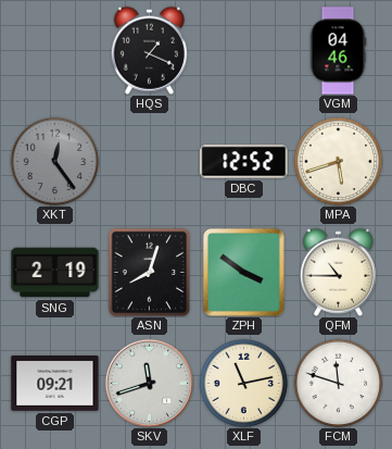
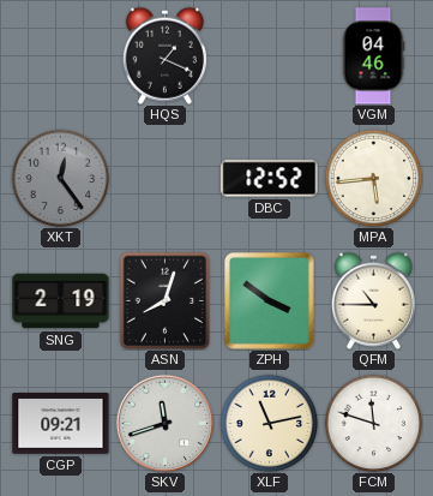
MPA: 5:42 -> 5:44
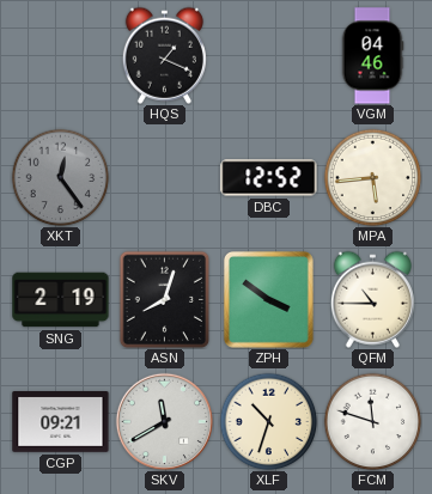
SKV: 11:42 -> 11:40
XLF: 11:13 -> 10:33
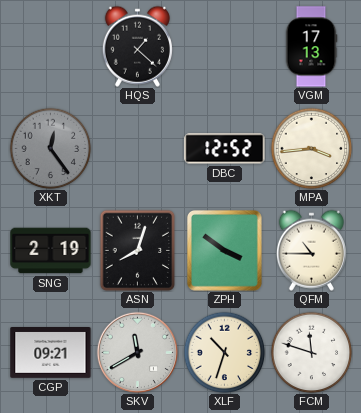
HQS: 1:19 -> 1:22
VGM: 04:46 -> 17:13
MPA: 5:44 -> 3:44
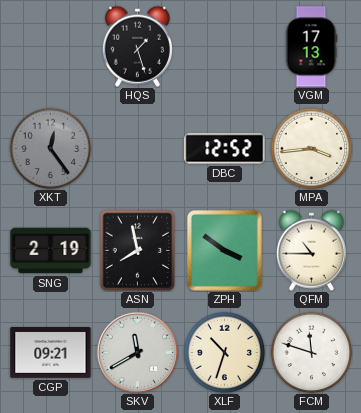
HQS: 1:22 -> 1:27
ASN: 8:03 -> 7:58
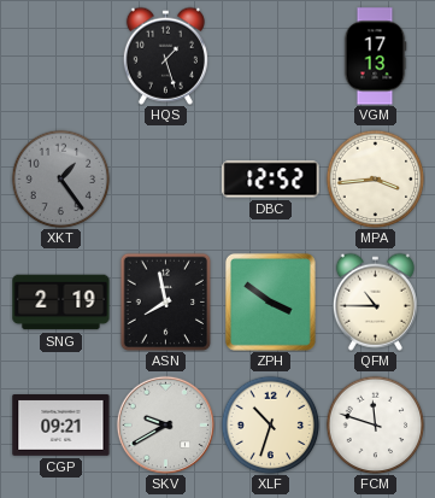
XKT: 12:24 -> 1:24
SKV: 11:40 -> 9:40
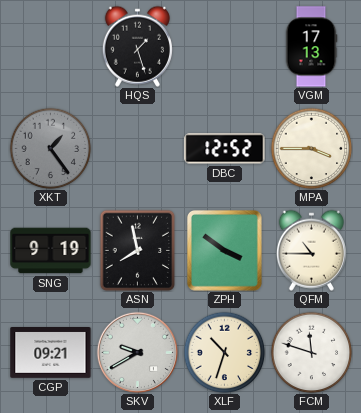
MPA: 3:44 -> 3:45
SNG: 2:19 -> 9:19
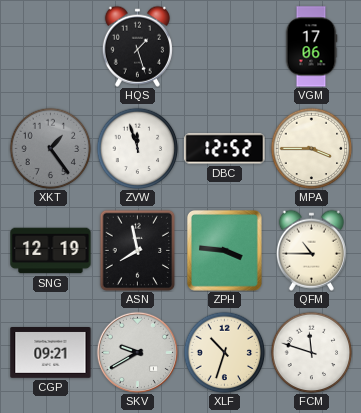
VGM: 17:13 -> 17:06
ZVW: none -> 11:57
SNG: 9:19 -> 12:19
ZPH: 3:51 -> 3:46
